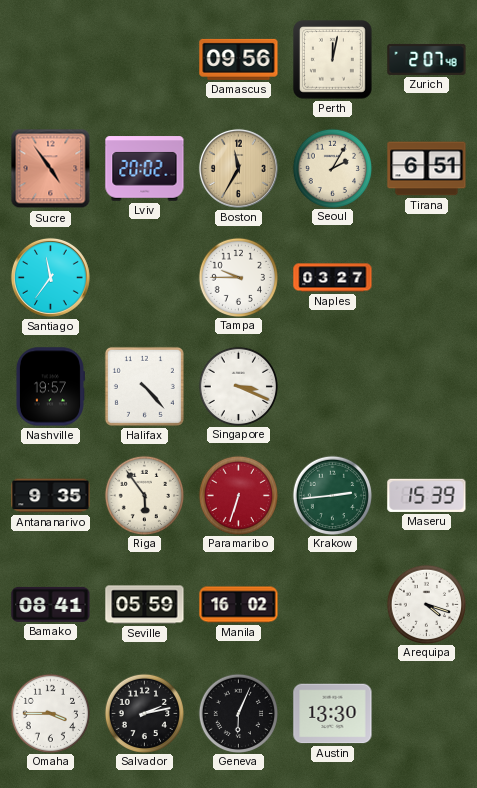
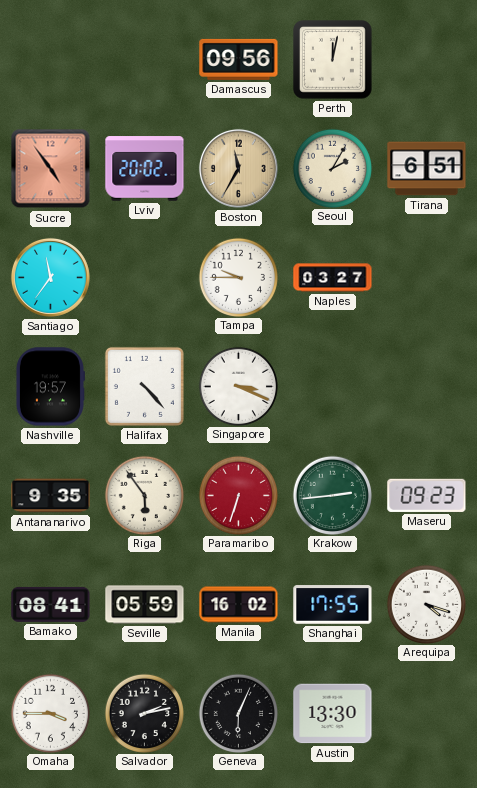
Zurich: 2:07 -> none
Maseru: 15:39 -> 09:23
Shanghai: none -> 17:55
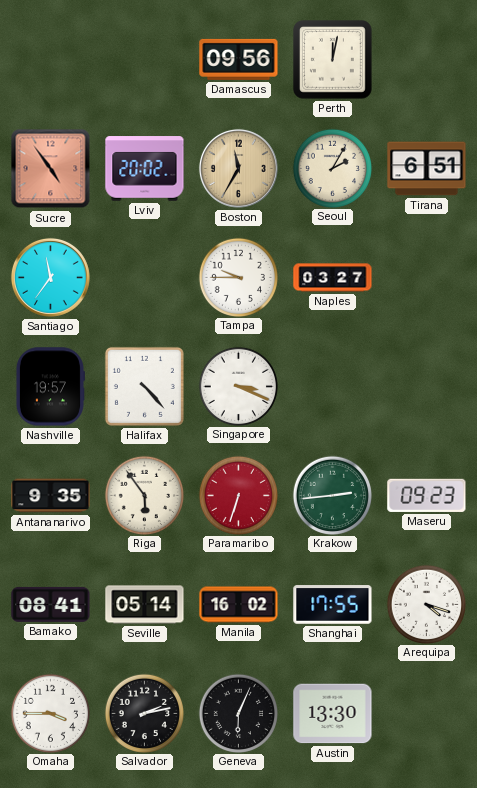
Seville: 05:59 -> 05:14
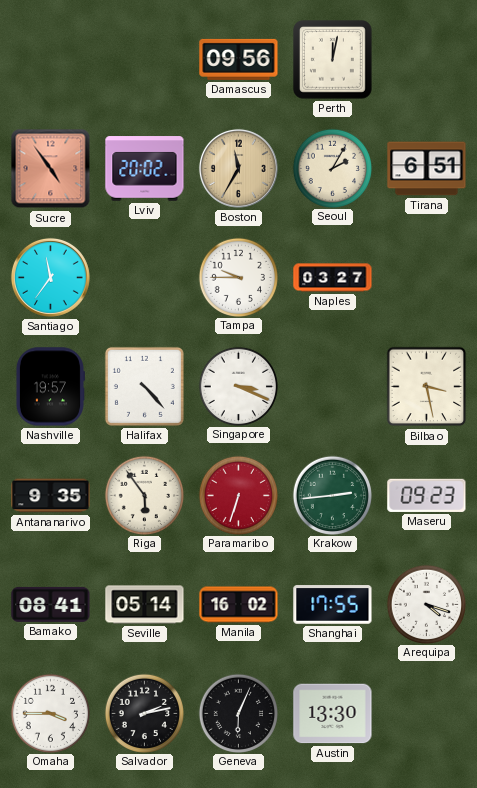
Bilbao: none -> 3:28
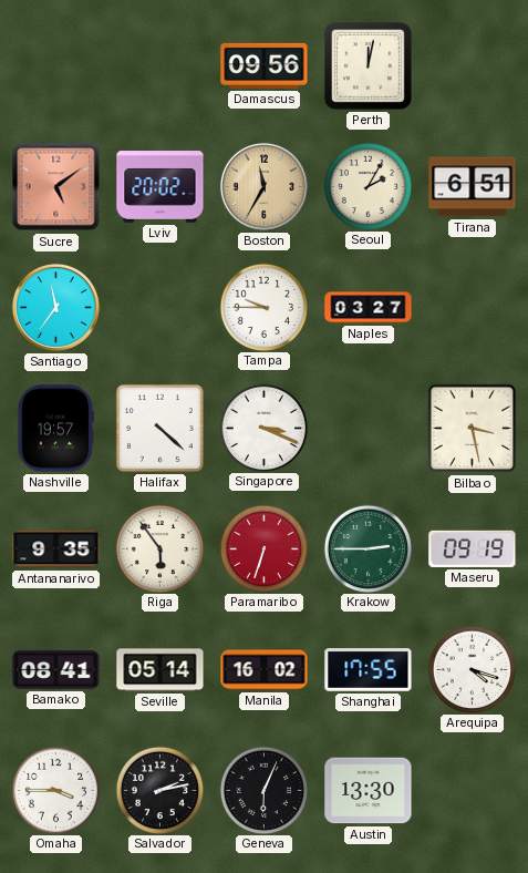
Sucre: 4:54 -> 5:09
Halifax: 4:23 -> 4:22
Krakow: 2:44 -> 2:45
Maseru: 09:23 -> 09:19
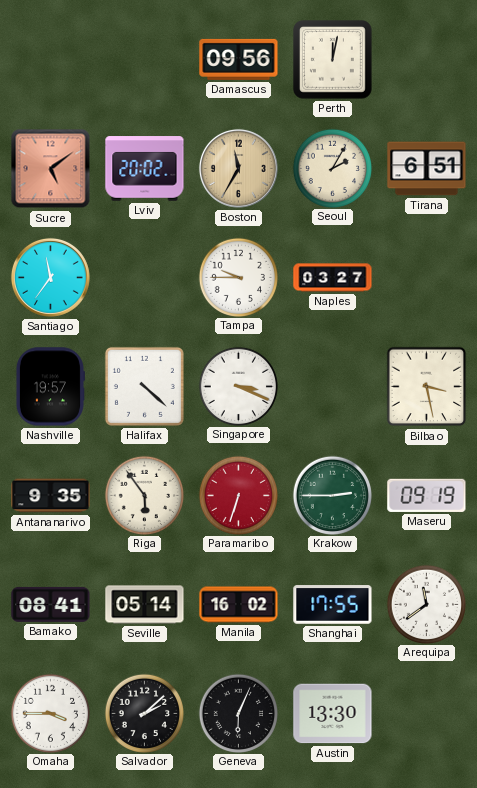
Arequipa: 4:18 -> 11:39
Salvador: 2:13 -> 2:08
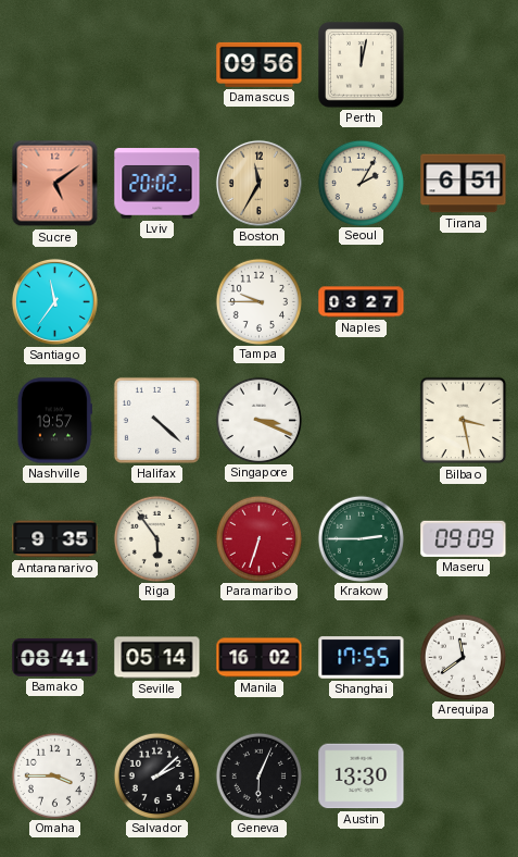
Maseru: 09:19 -> 09:09
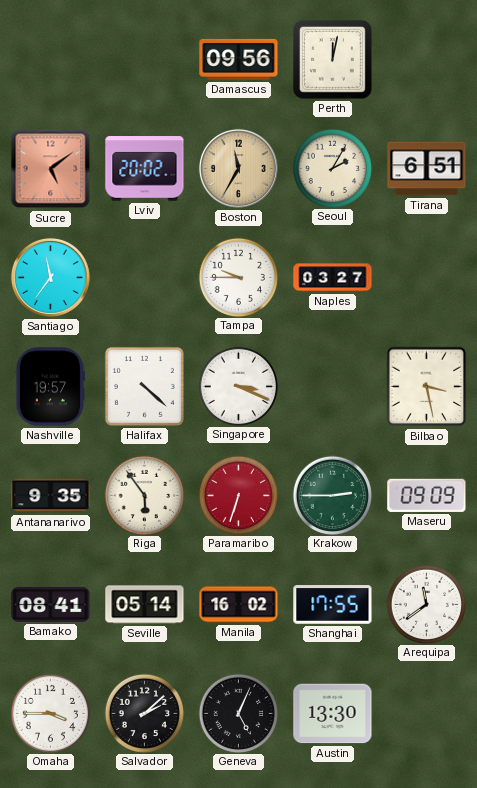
Geneva: 6:04 -> 5:04
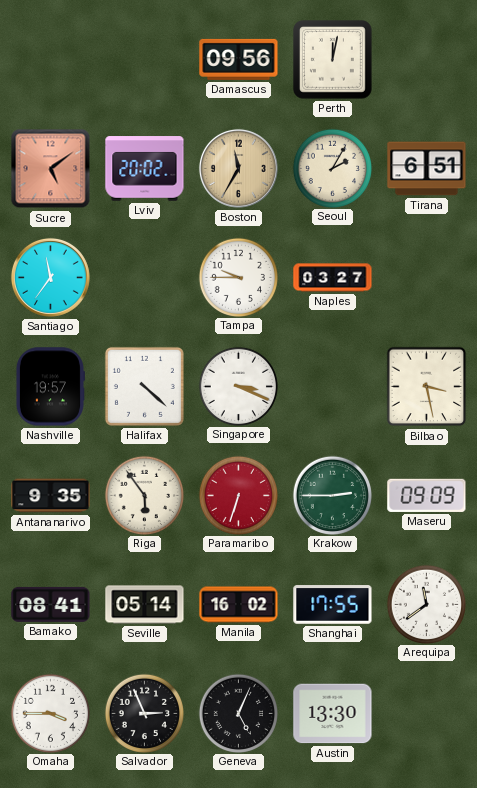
Salvador: 2:08 -> 2:56
